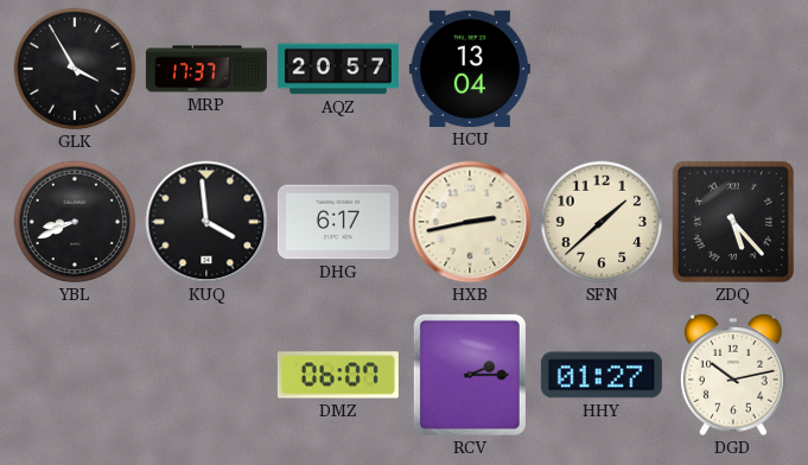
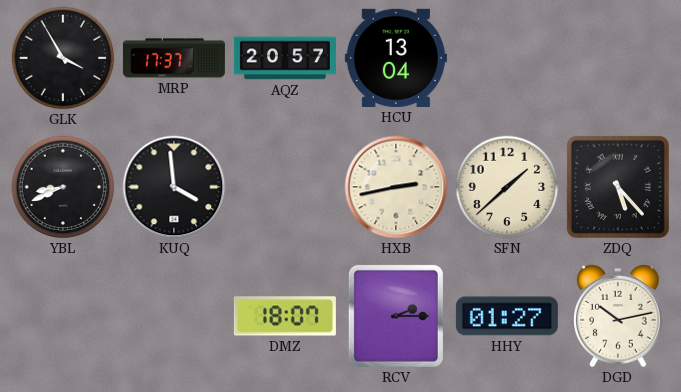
DHG: 6:17 -> none
DMZ: 06:07 -> 18:07
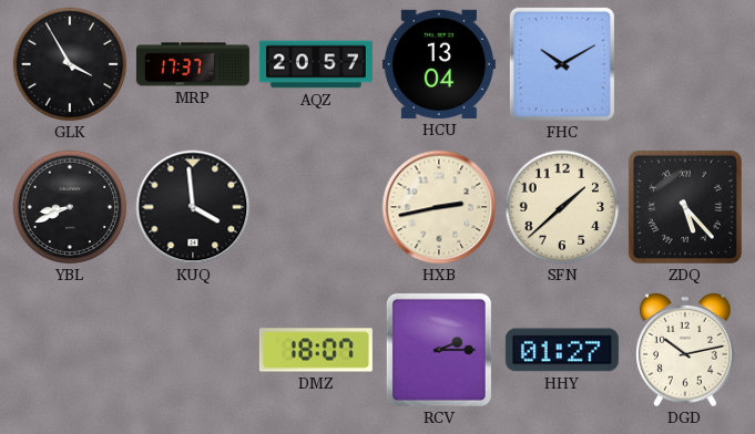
FHC: none -> 10:10
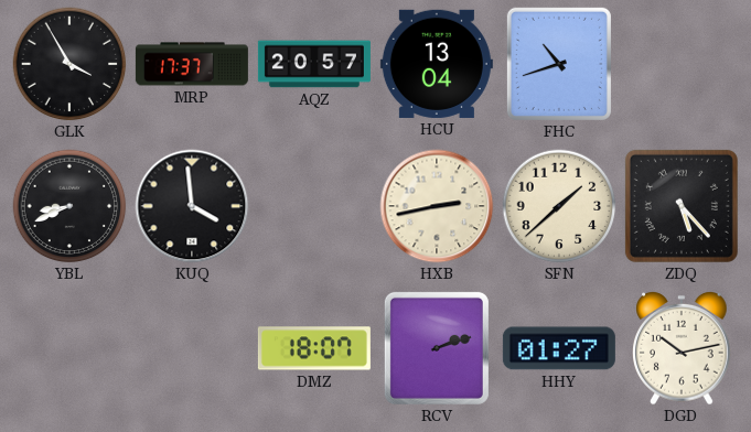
FHC: 10:10 -> 10:42
RCV: 2:15 -> 2:12
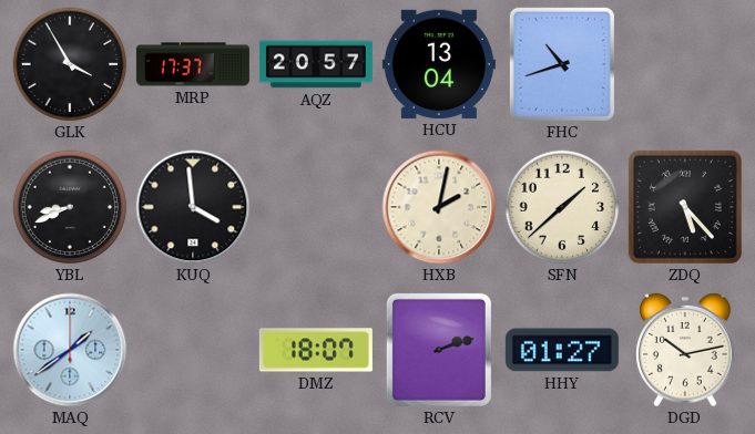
HXB: 2:43 -> 2:02
MAQ: none -> 1:39
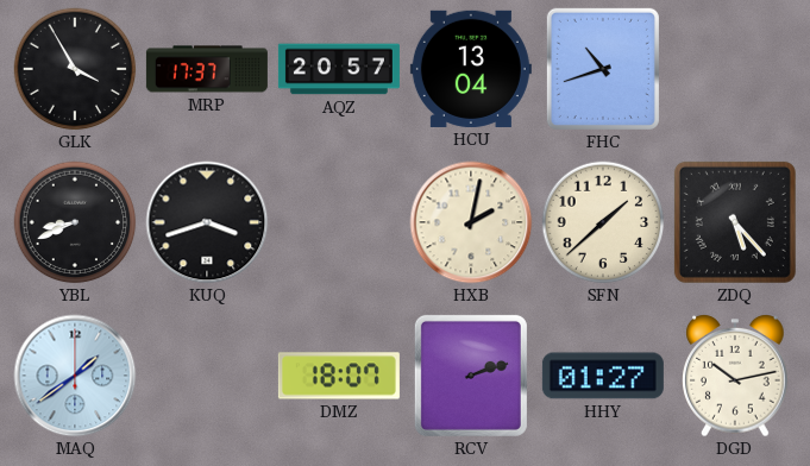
KUQ: 3:59 -> 3:42
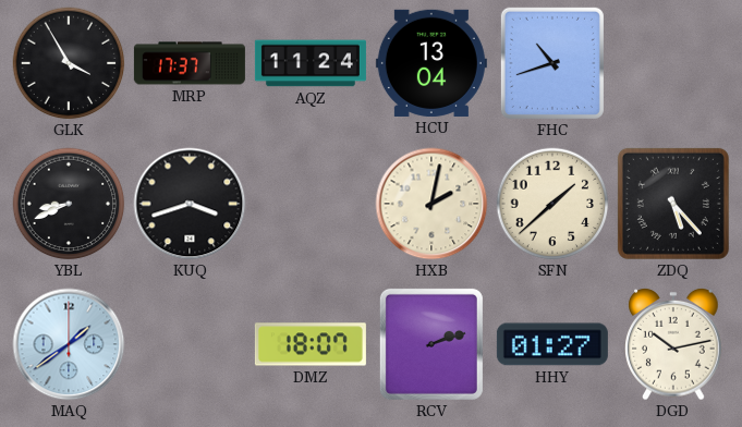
AQZ: 20:57 -> 11:24
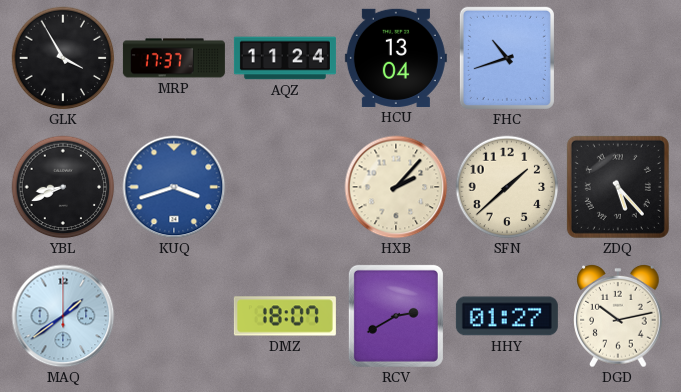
KUQ dial: black -> blue
HXB: 2:02 -> 2:07
RCV: 2:12 -> 2:40
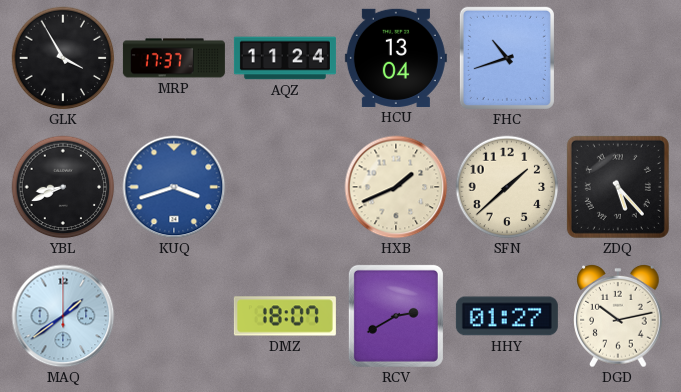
HXB: 2:07 -> 1:41
